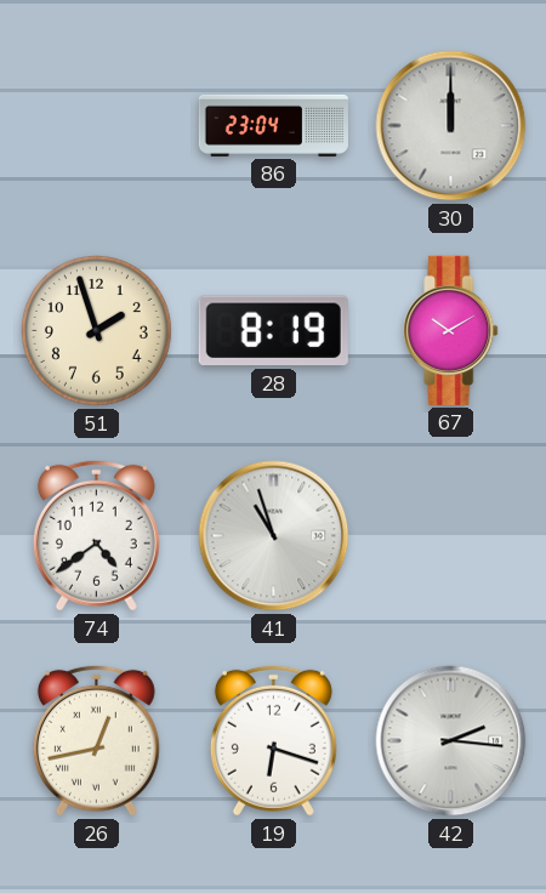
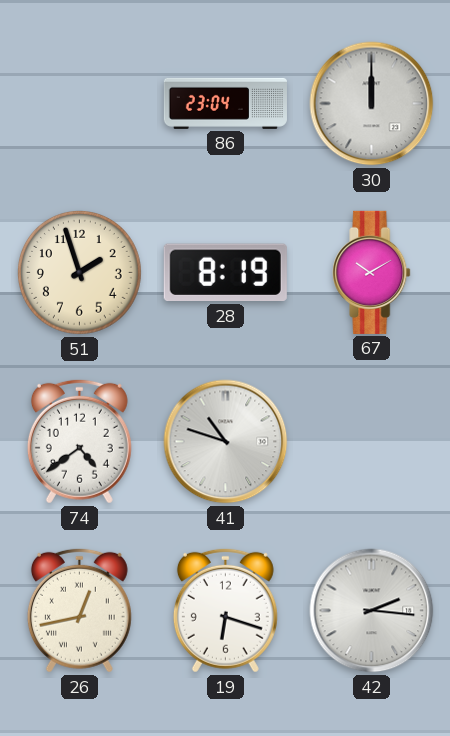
41: 10:57 -> 10:48
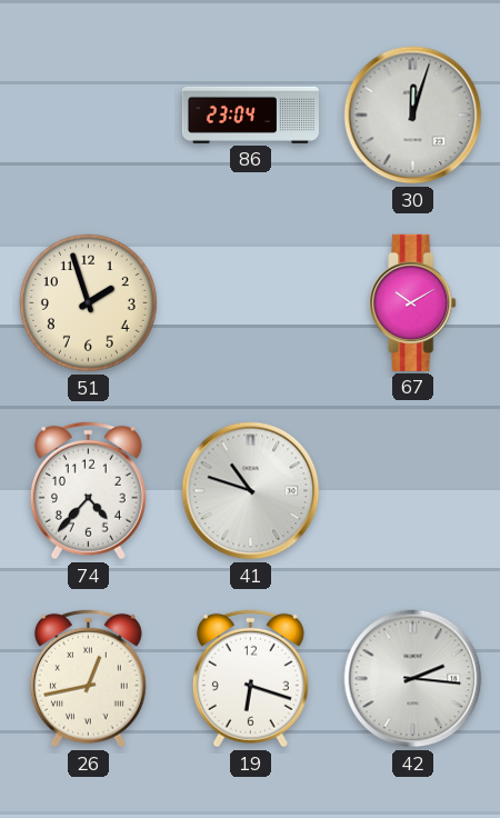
30: 12:00 -> 12:03
28: 8:19 -> none
74: 4:39 -> 4:37
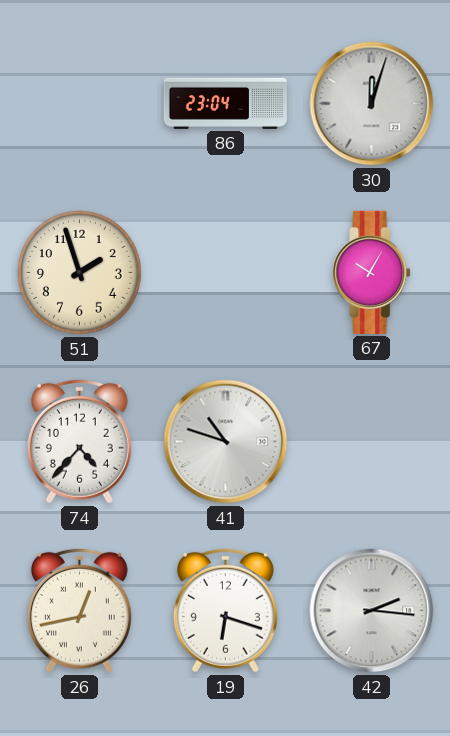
67: 10:10 -> 10:05
